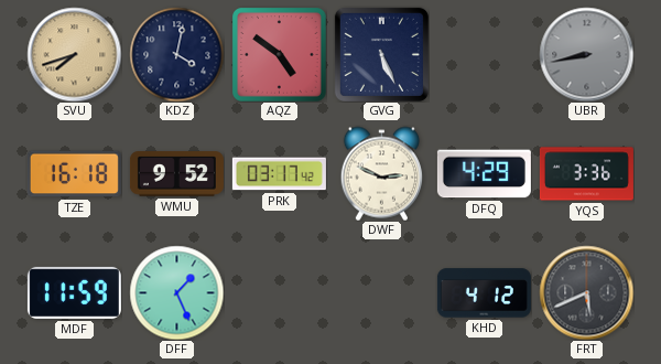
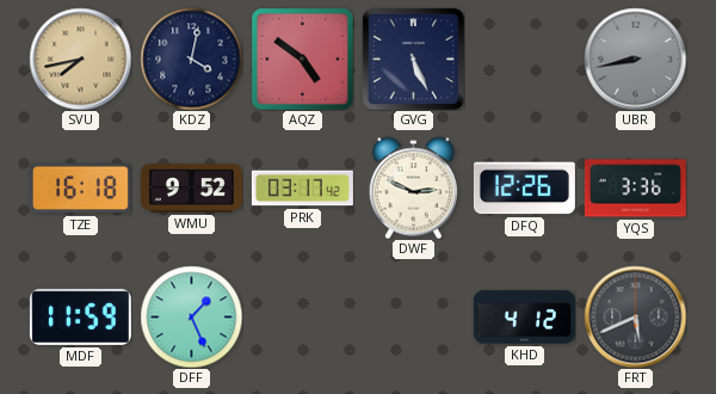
SVU: 7:42 -> 7:43
DFQ: 4:29 -> 12:26
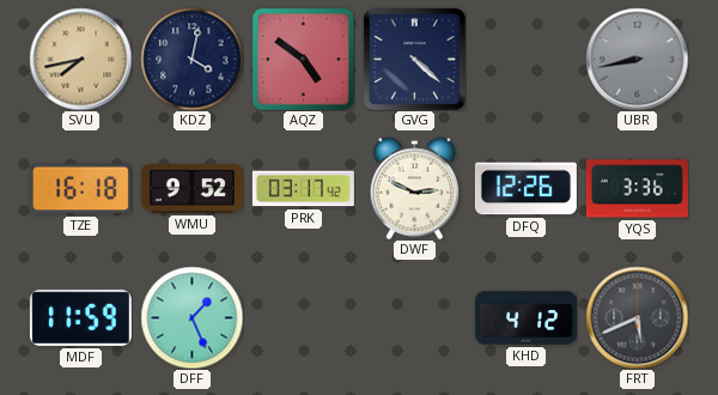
GVG: 5:26 -> 4:22
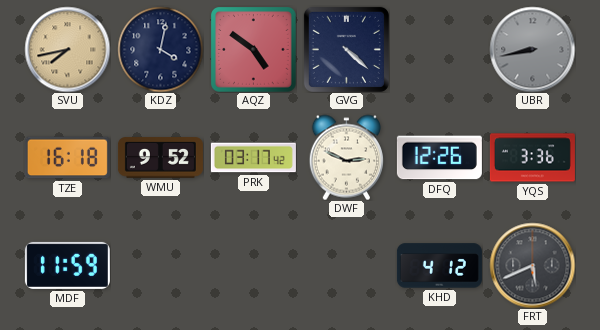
DFF: 1:26 -> none
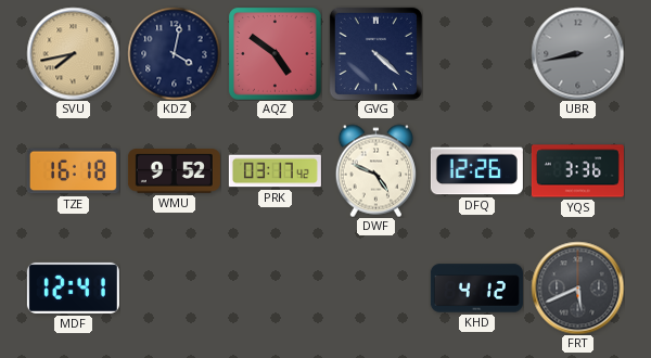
DWF: 2:49 -> 4:49
MDF: 11:59 -> 12:41
